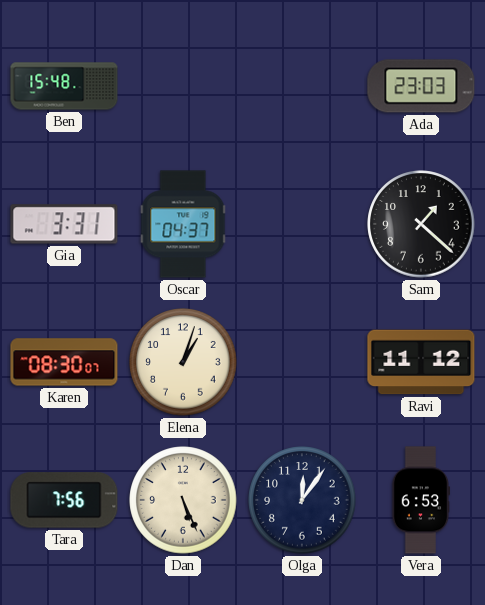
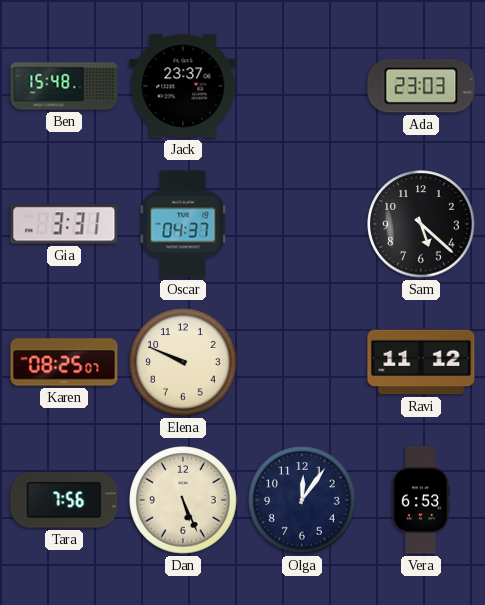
Jack: none -> 23:37
Sam: 1:22 -> 5:22
Karen: 08:30 -> 08:25
Elena: 1:03 -> 9:49
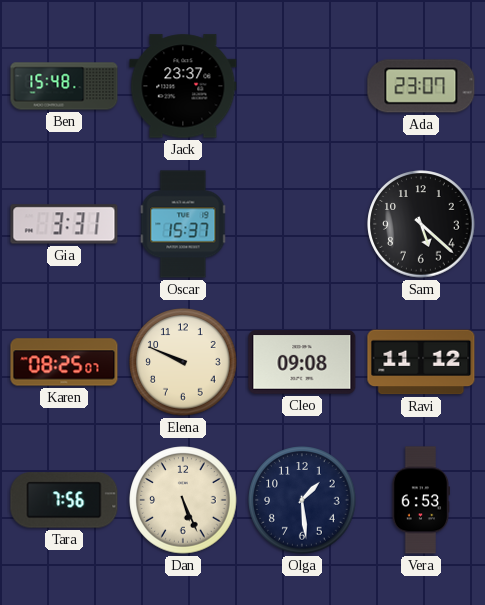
Ada: 23:03 -> 23:07
Oscar: 04:37 -> 15:37
Cleo: none -> 09:08
Olga: 12:06 -> 1:29
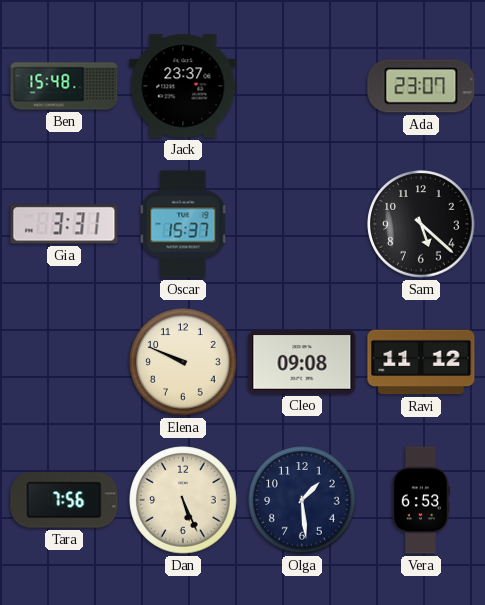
Karen: 08:25 -> none
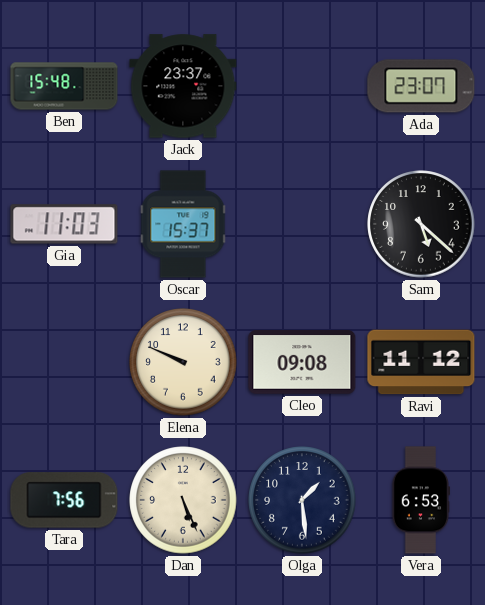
Gia: 3:31 -> 11:03
